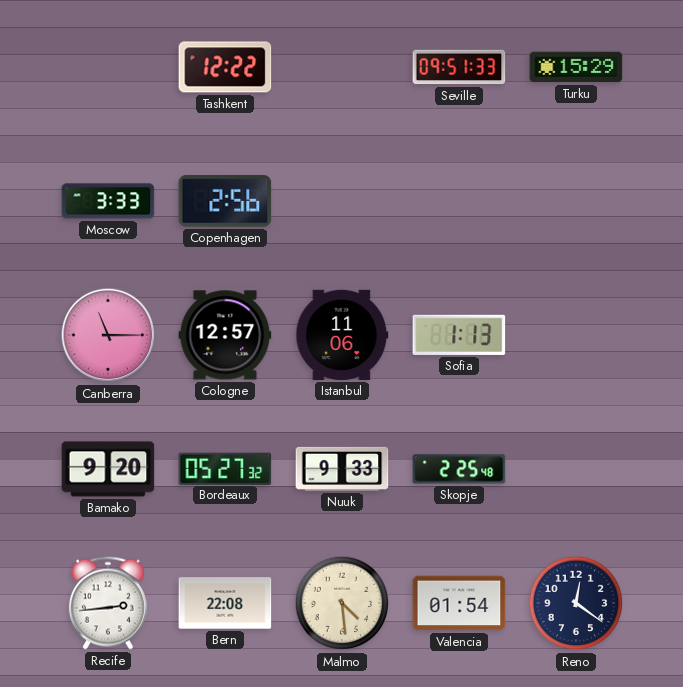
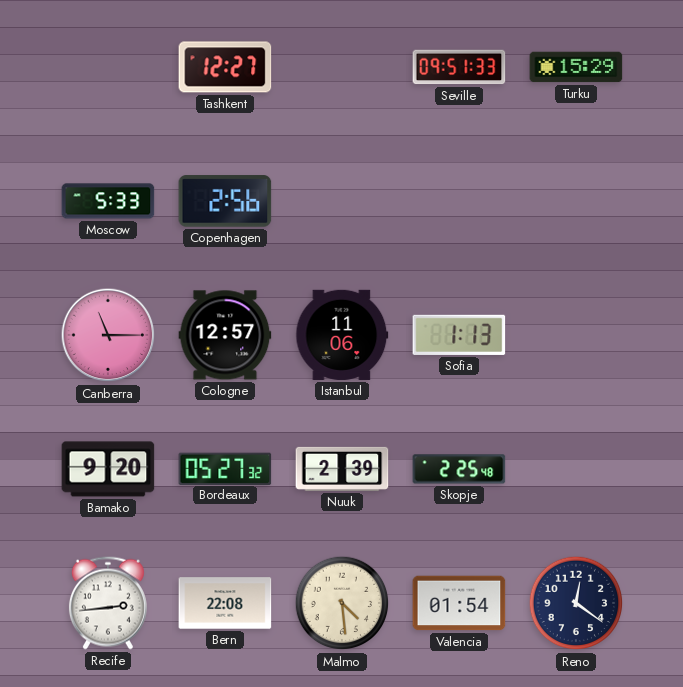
Tashkent: 12:22 -> 12:27
Moscow: 3:33 -> 5:33
Nuuk: 9:33 -> 2:39
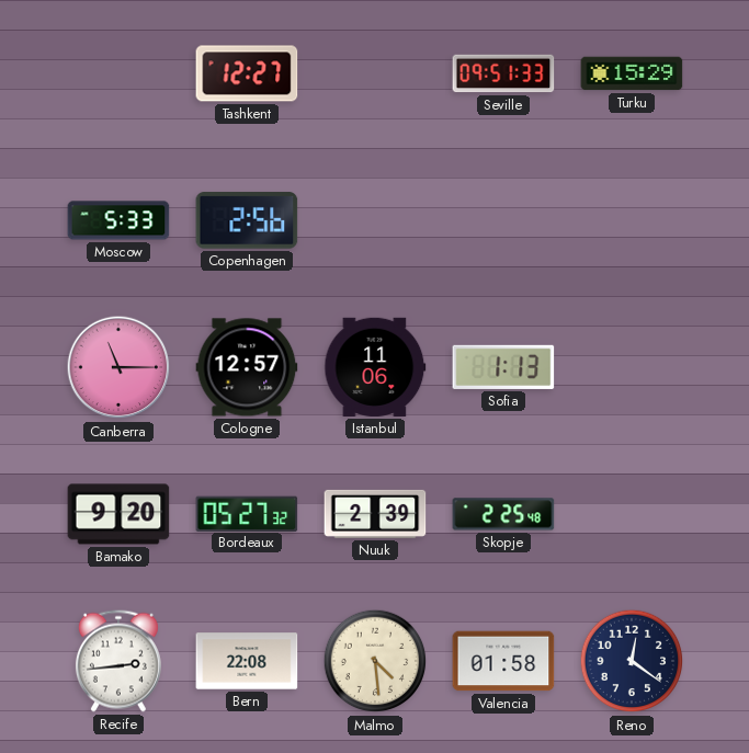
Valencia: 01:54 -> 01:58
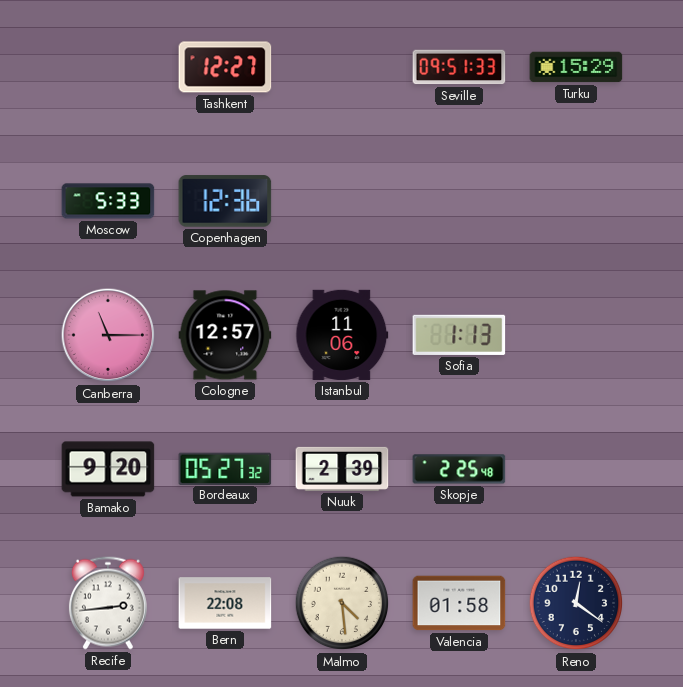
Copenhagen: 2:56 -> 12:36
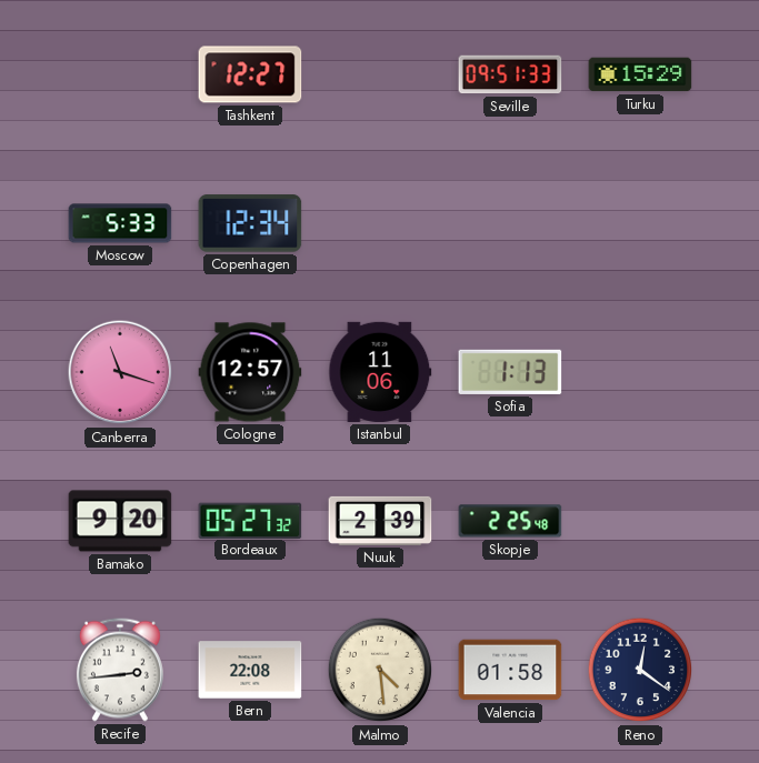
Copenhagen: 12:36 -> 12:34
Canberra: 11:15 -> 11:18
